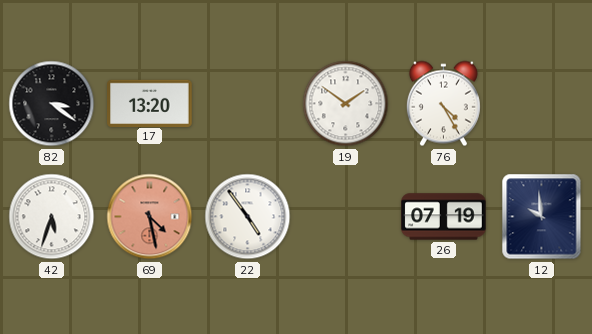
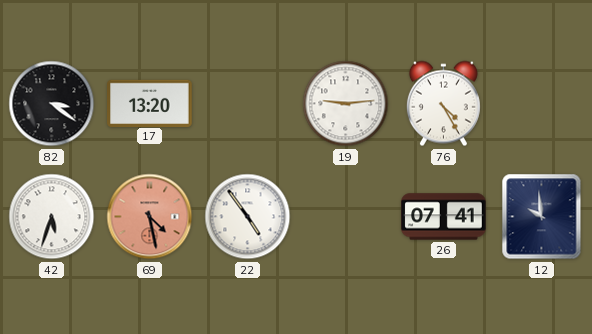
19: 1:51 -> 9:14
26: 07:19 -> 07:41
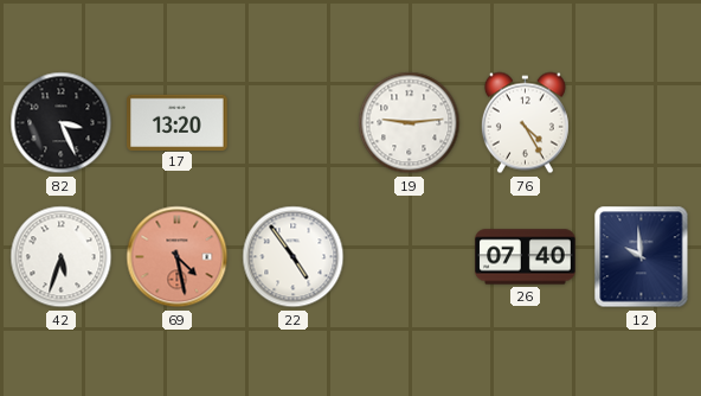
82: 3:21 -> 3:26
26: 07:41 -> 07:40
